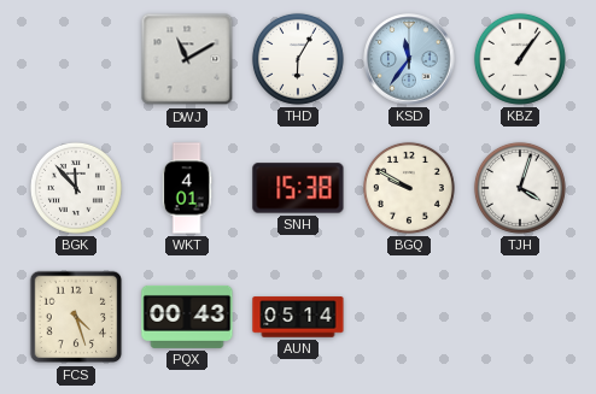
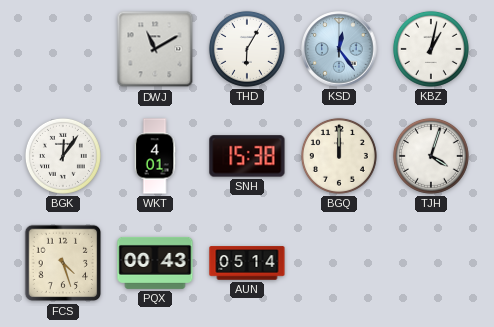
KSD: 11:36 -> 12:24
KBZ: 1:06 -> 1:02
BGK: 11:53 -> 12:06
BGQ: 9:50 -> 12:00
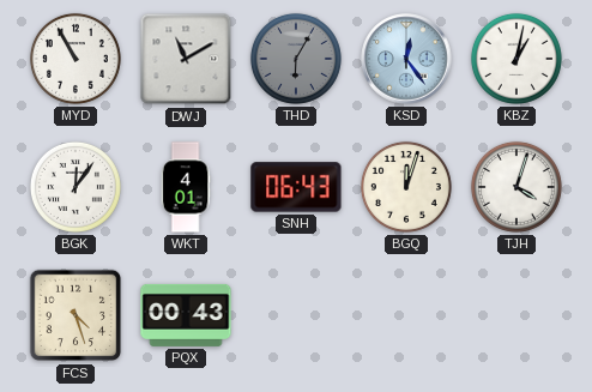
MYD: none -> 10:55
THD dial: white -> grey
SNH: 15:38 -> 06:43
BGQ: 12:00 -> 12:03
AUN: 05:14 -> none
